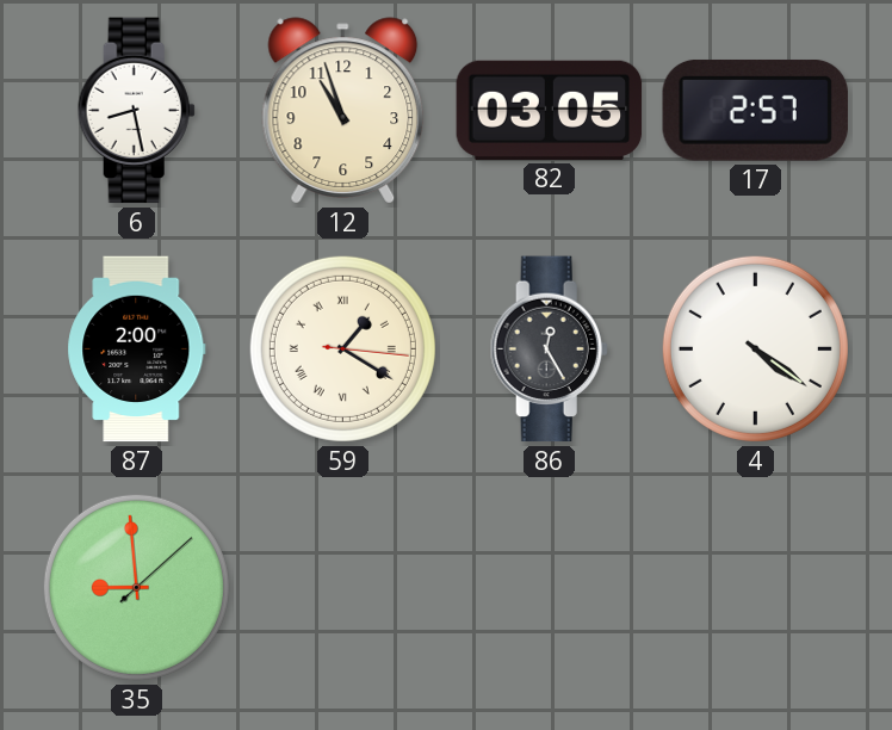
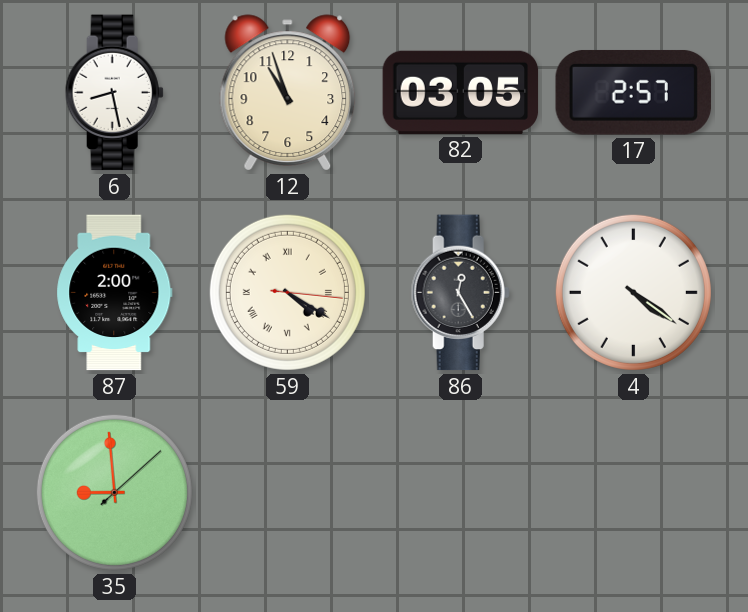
59: 1:20 -> 4:20
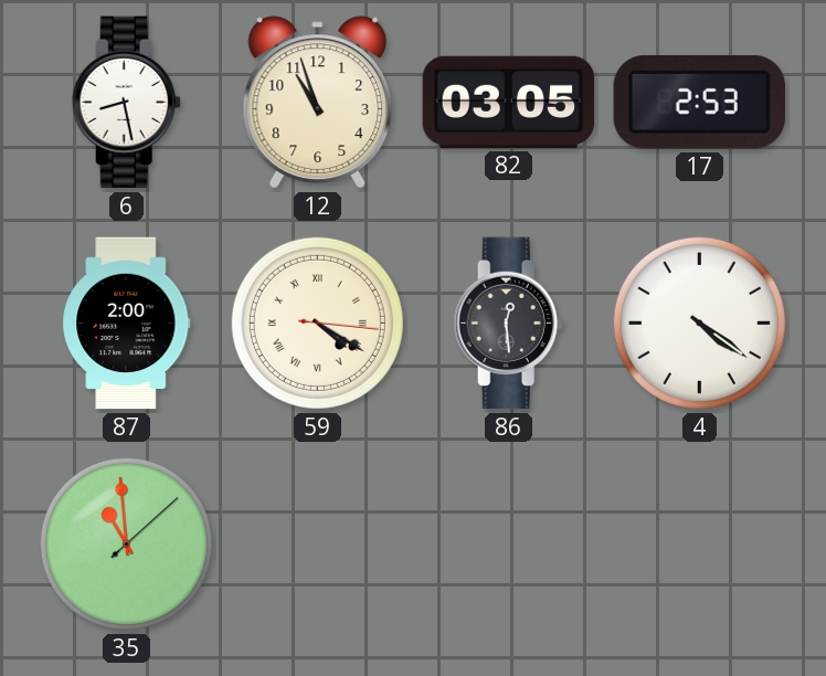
17: 2:57 -> 2:53
86: 12:25 -> 12:29
35: 8:59 -> 10:59
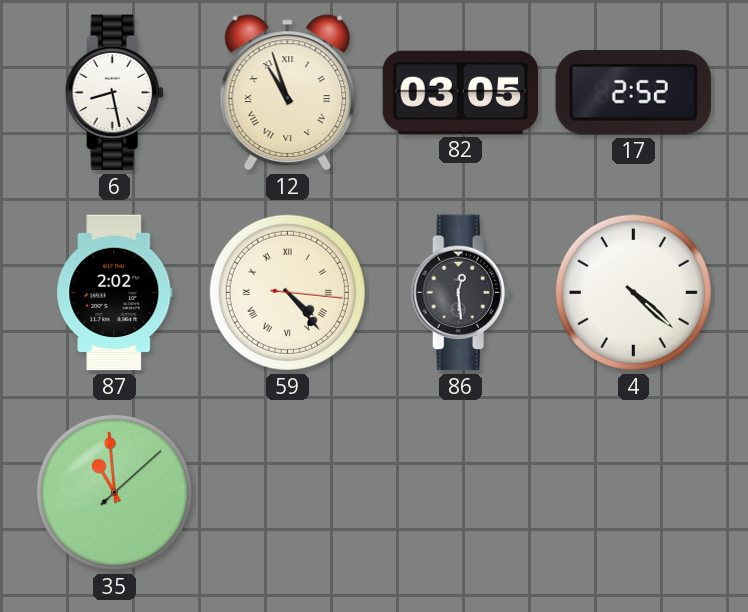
12 numerals: Arabic -> Roman
17: 2:53 -> 2:52
87: 2:00 -> 2:02
59: 4:20 -> 4:23
4: 4:21 -> 4:22
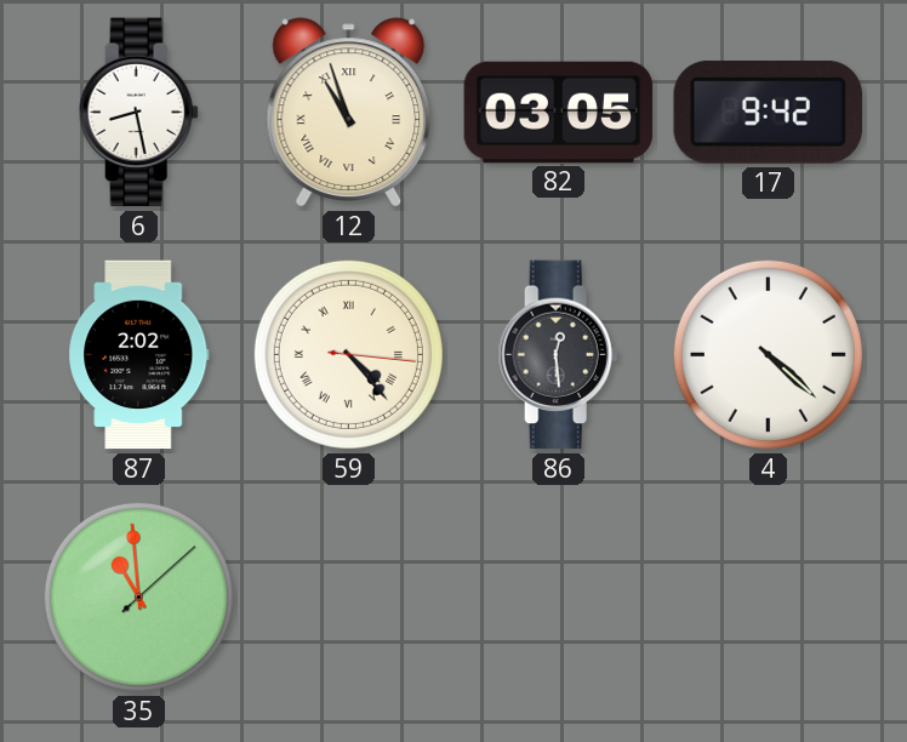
17: 2:52 -> 9:42
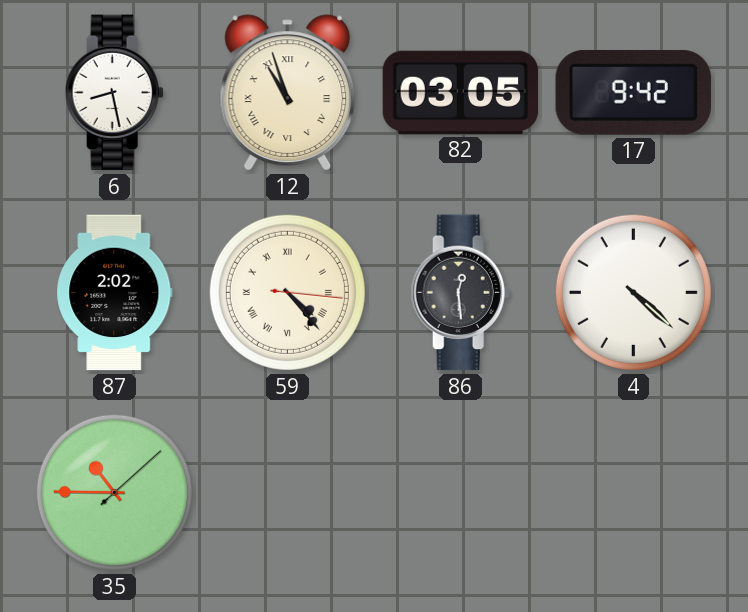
35: 10:59 -> 10:45
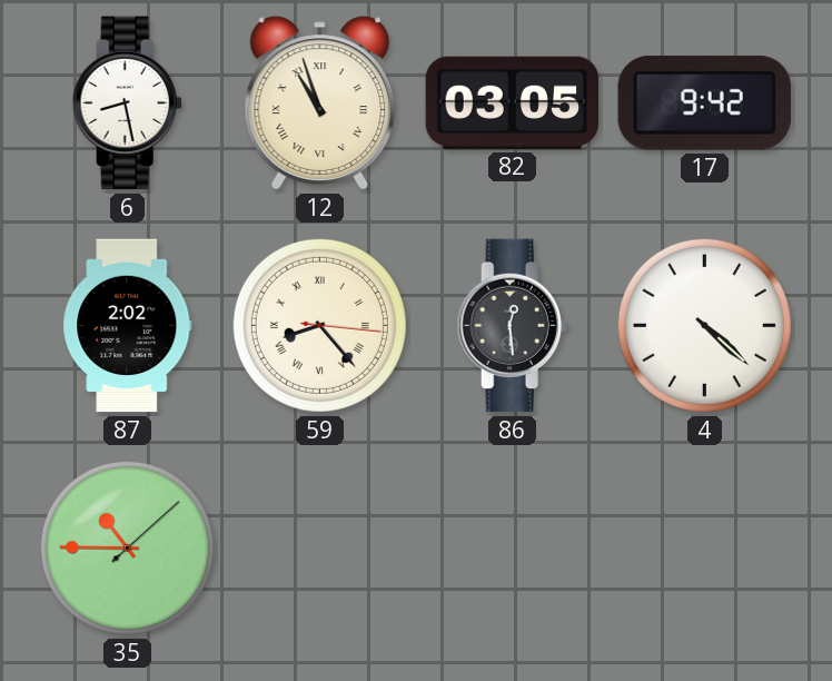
59: 4:23 -> 8:23
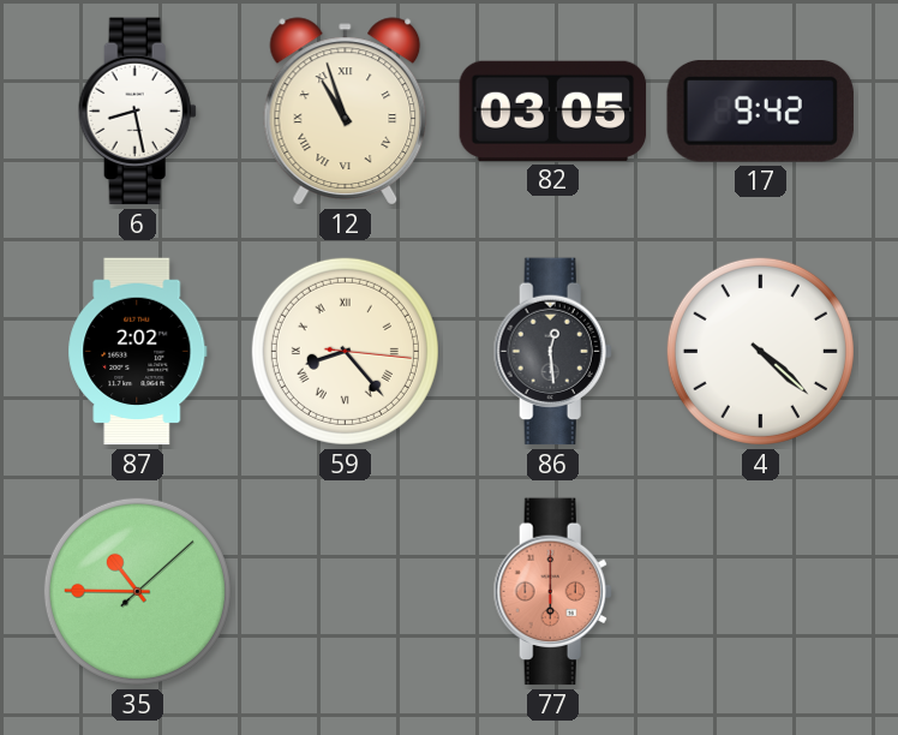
77: none -> 6:00
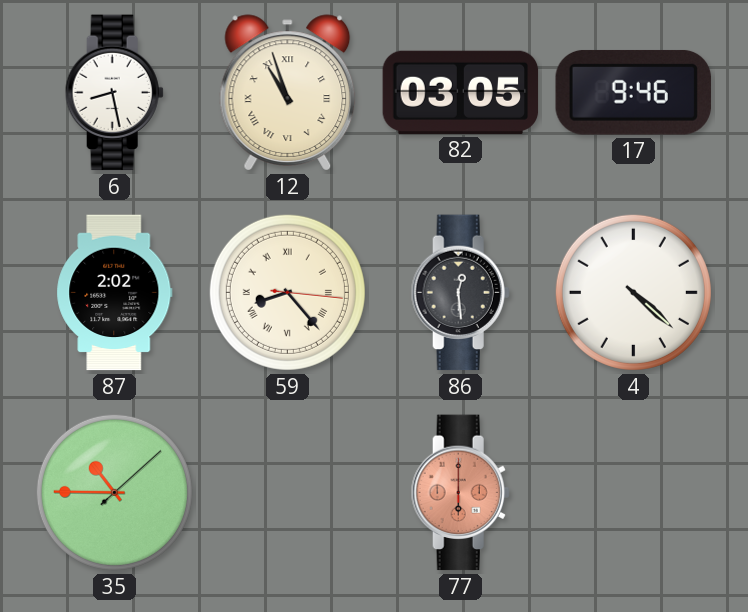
17: 9:42 -> 9:46
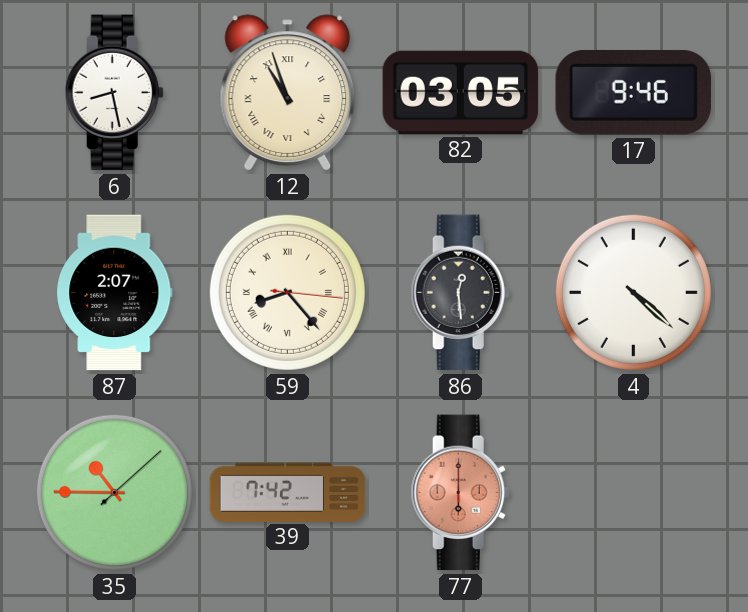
87: 2:02 -> 2:07
39: none -> 7:42
